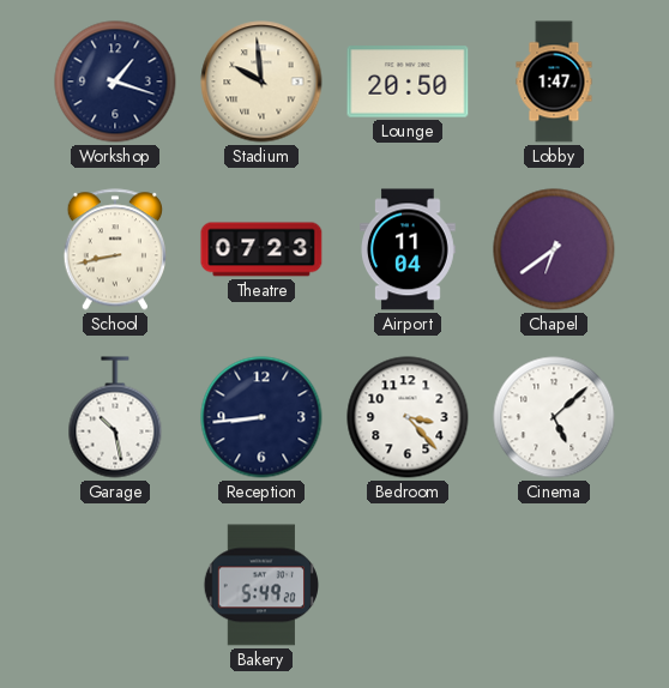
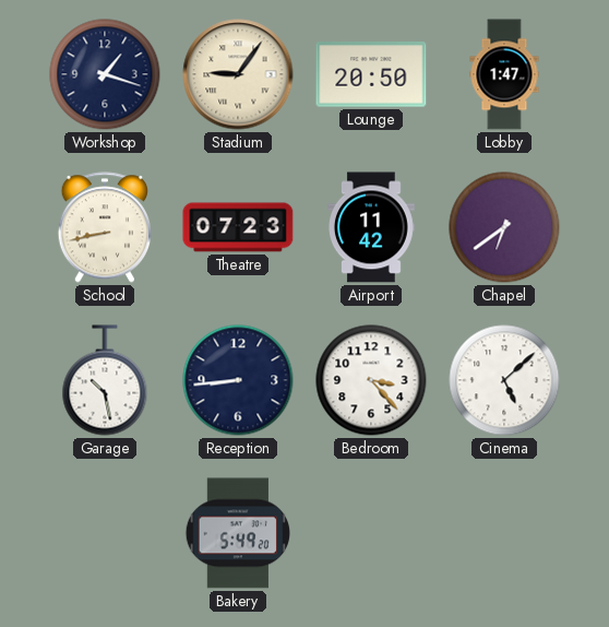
Stadium: 9:59 -> 9:06
Airport: 11:04 -> 11:42
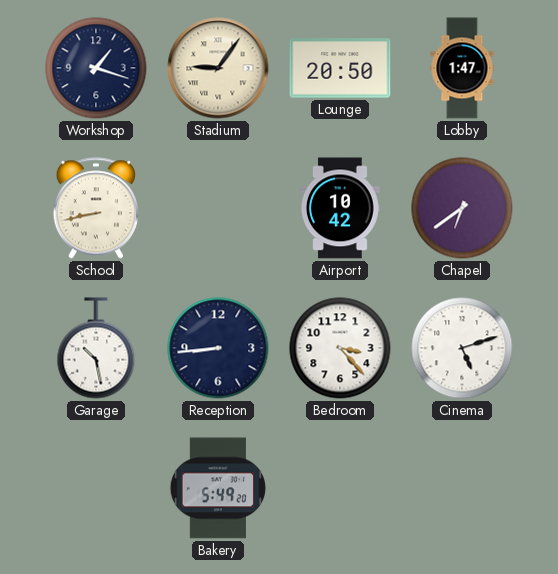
Theatre: 07:23 -> none
Airport: 11:42 -> 10:42
Cinema: 5:08 -> 5:12
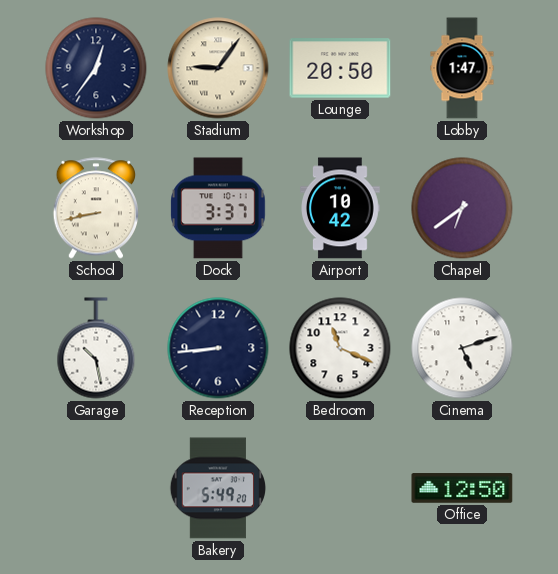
Workshop: 1:18 -> 12:36
Dock: none -> 3:37
Bedroom: 3:23 -> 11:19
Office: none -> 12:50
